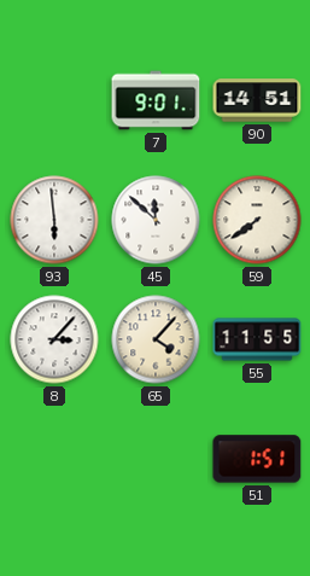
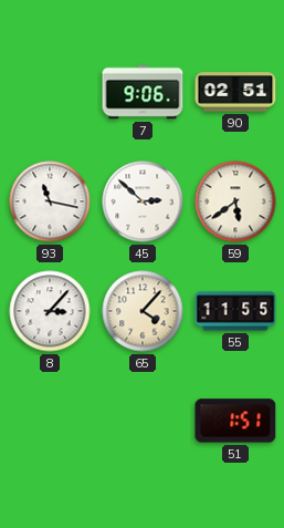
7: 9:01 -> 9:06
90: 14:51 -> 02:51
93: 5:59 -> 11:17
45: 11:52 -> 2:52
59: 7:39 -> 5:39
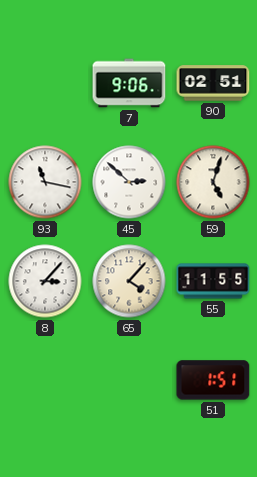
59: 5:39 -> 5:03
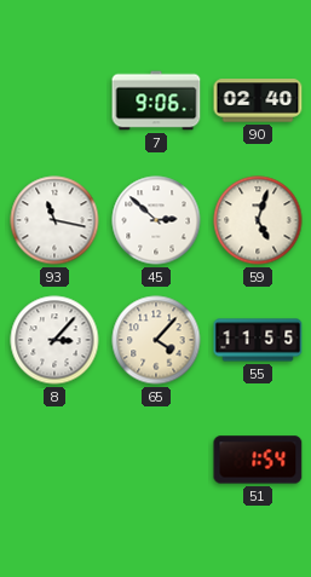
90: 02:51 -> 02:40
51: 1:51 -> 1:54
